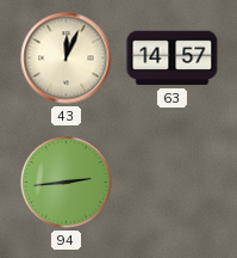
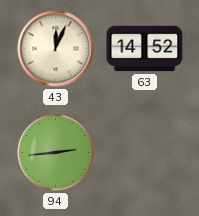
63: 14:57 -> 14:52
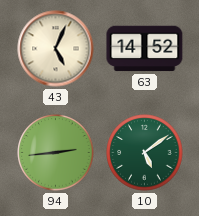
43: 12:04 -> 5:04
10: none -> 5:09
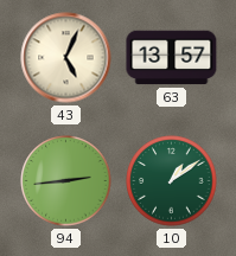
63: 14:52 -> 13:57
10: 5:09 -> 1:09
